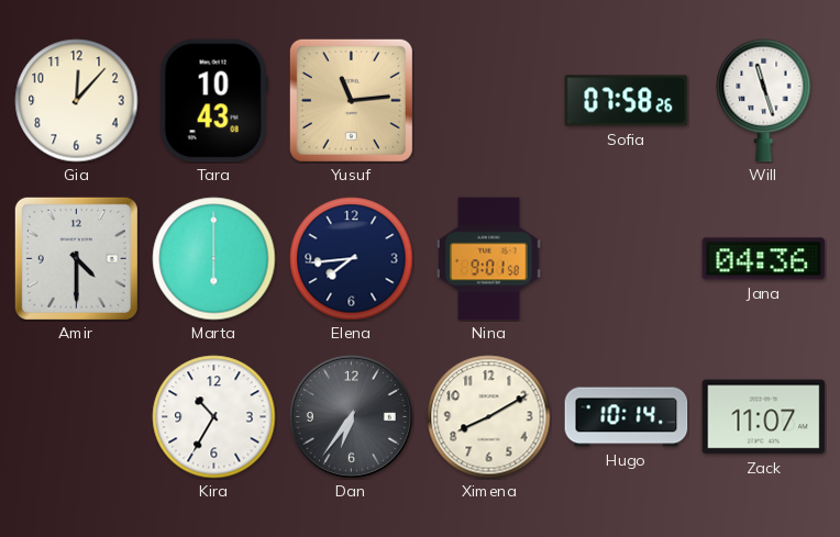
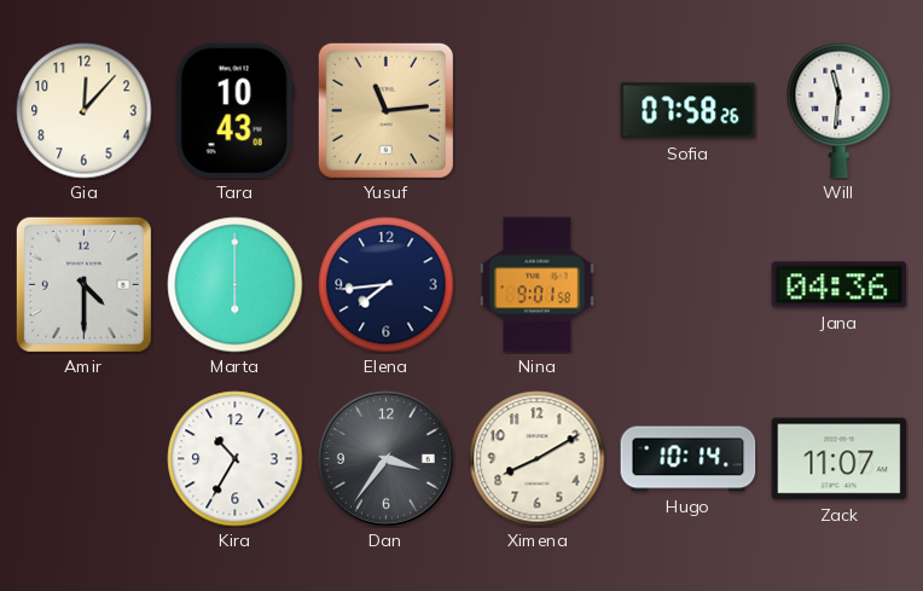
Will: 11:27 -> 11:31
Dan: 6:36 -> 3:36
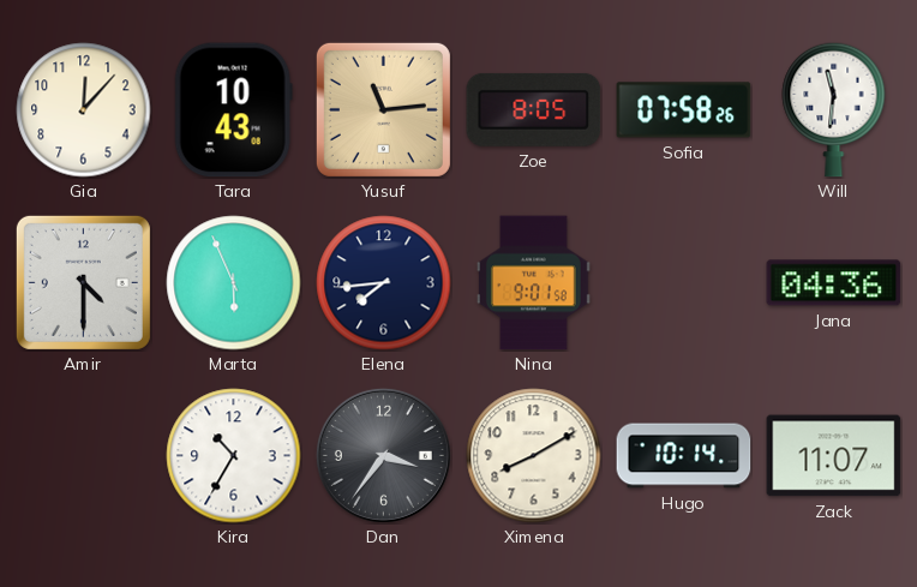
Zoe: none -> 8:05
Marta: 6:00 -> 5:56
